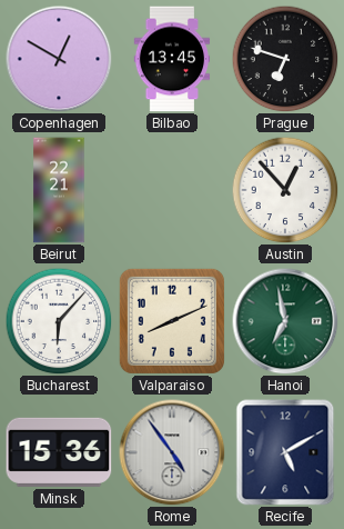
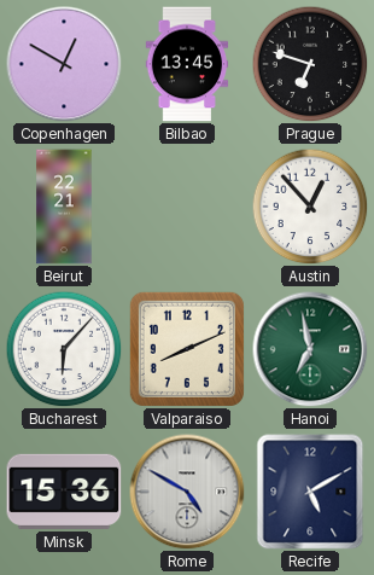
Rome: 4:54 -> 4:50
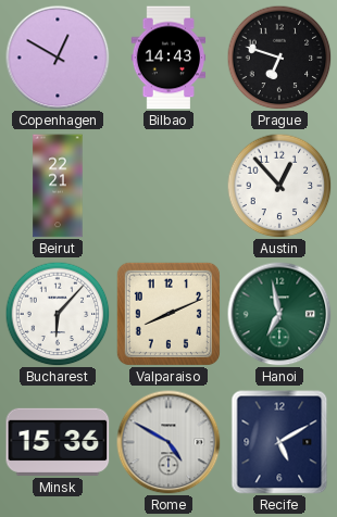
Bilbao: 13:45 -> 14:43
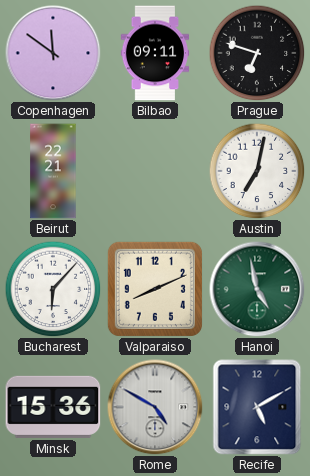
Copenhagen: 12:50 -> 11:51
Bilbao: 14:43 -> 09:11
Austin: 12:53 -> 7:02
Hanoi: 6:58 -> 4:58
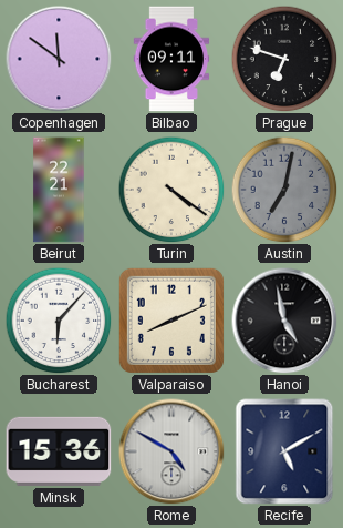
Turin: none -> 4:21
Austin dial: white -> grey
Hanoi dial: green -> black
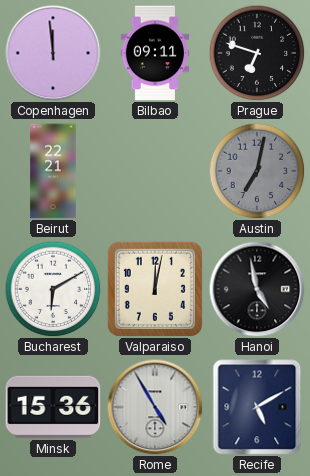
Copenhagen: 11:51 -> 11:59
Turin: 4:21 -> none
Bucharest: 6:07 -> 6:10
Valparaiso: 8:11 -> 12:02
Rome: 4:50 -> 4:55
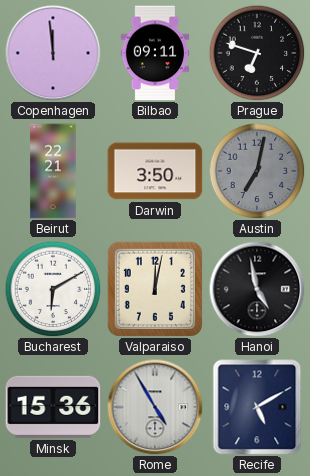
Darwin: none -> 3:50
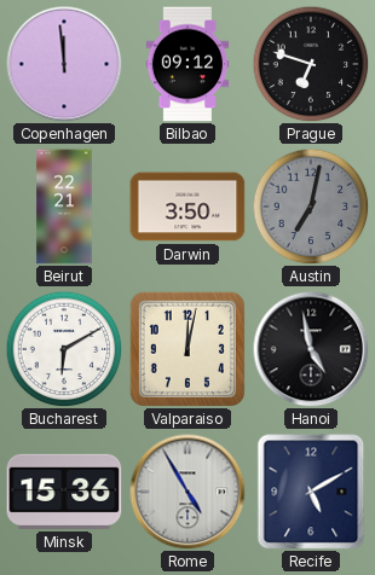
Bilbao: 09:11 -> 09:12
